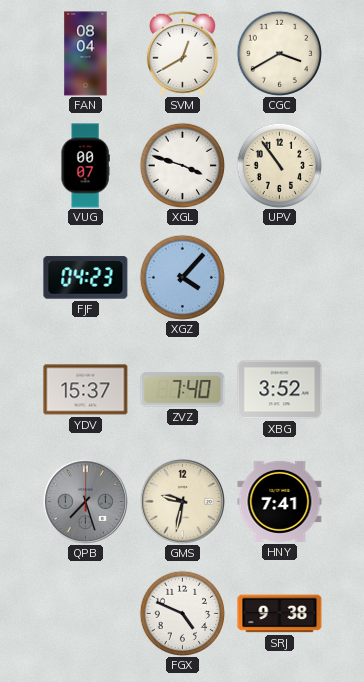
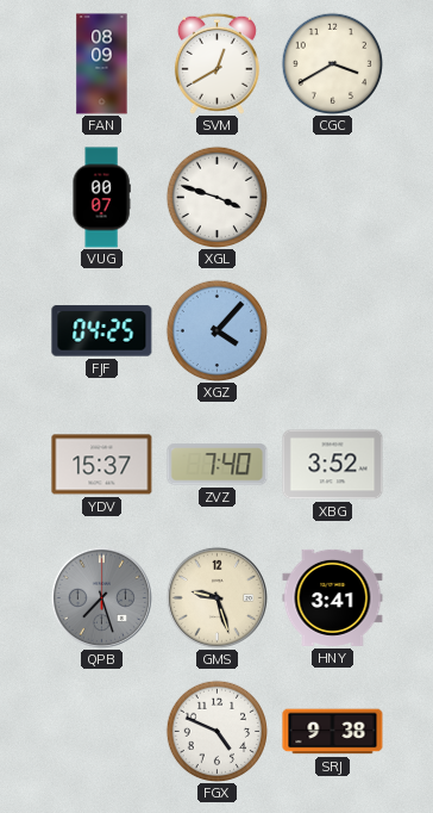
FAN: 08:04 -> 08:09
UPV: 10:54 -> none
FJF: 04:23 -> 04:25
GMS: 9:32 -> 9:27
HNY: 7:41 -> 3:41
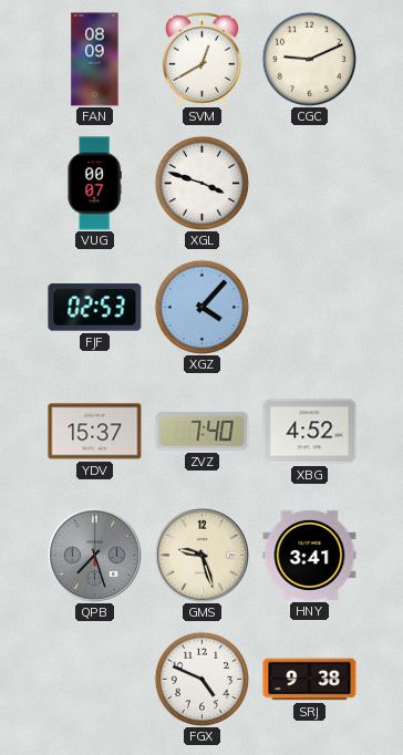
CGC: 3:40 -> 9:11
FJF: 04:25 -> 02:53
XBG: 3:52 -> 4:52
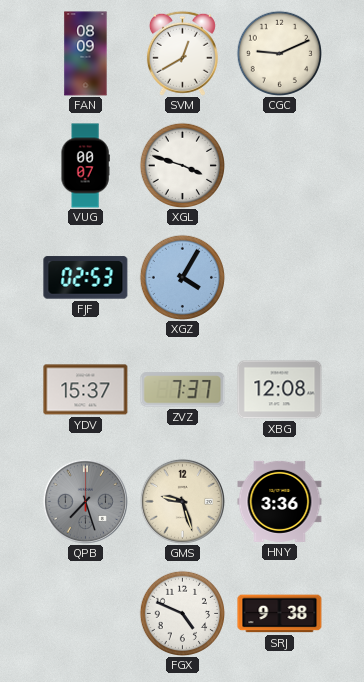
XGZ: 4:07 -> 4:05
ZVZ: 7:40 -> 7:37
XBG: 4:52 -> 12:08
HNY: 3:41 -> 3:36
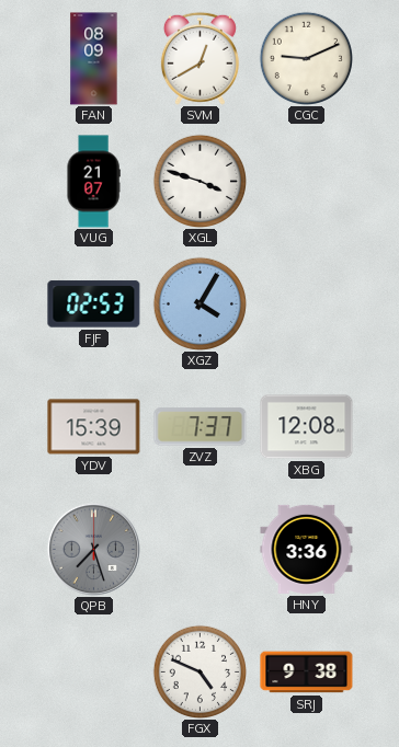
VUG: 00:07 -> 21:07
YDV: 15:37 -> 15:39
GMS: 9:27 -> none
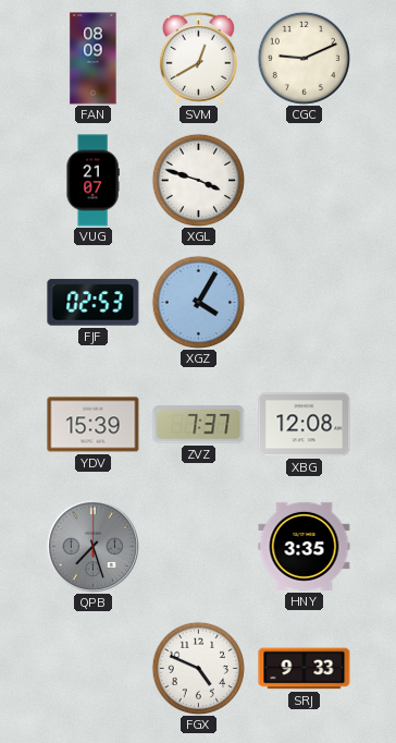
HNY: 3:36 -> 3:35
SRJ: 9:38 -> 9:33
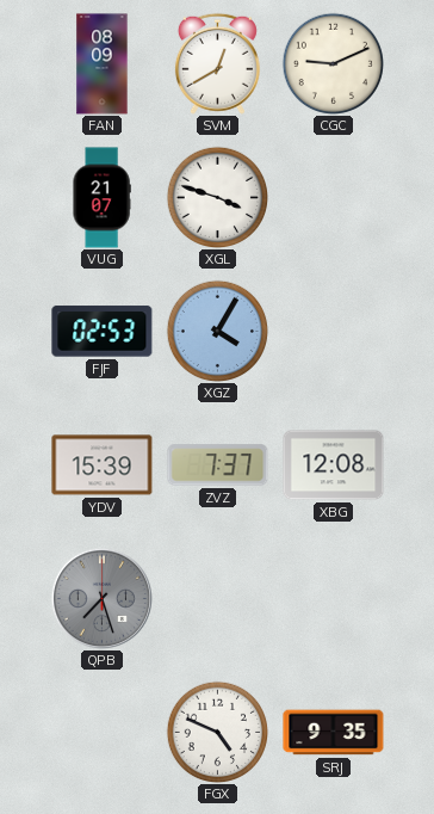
HNY: 3:35 -> none
SRJ: 9:33 -> 9:35
